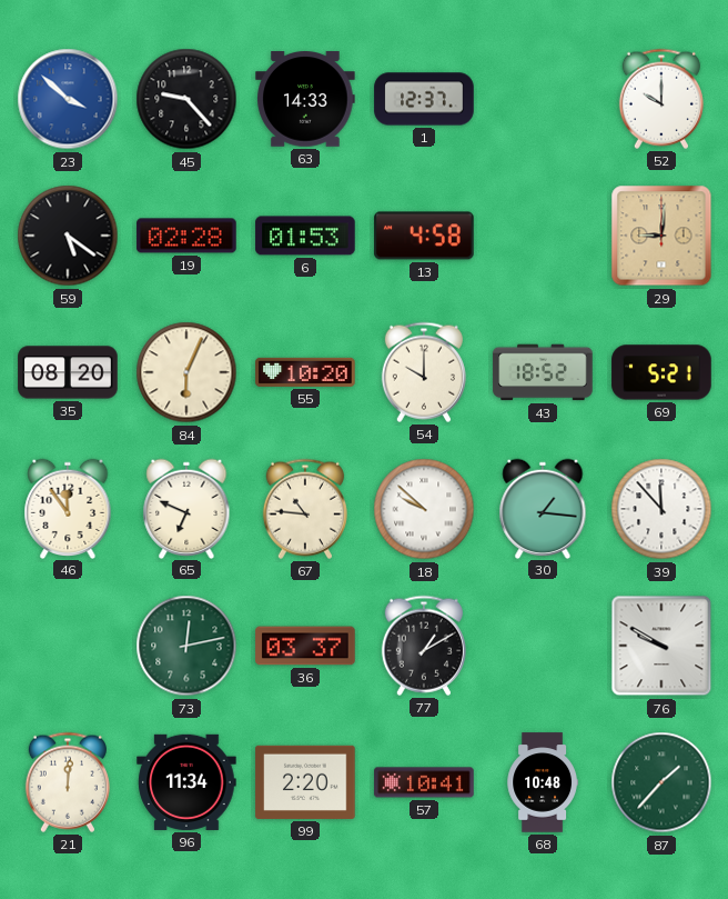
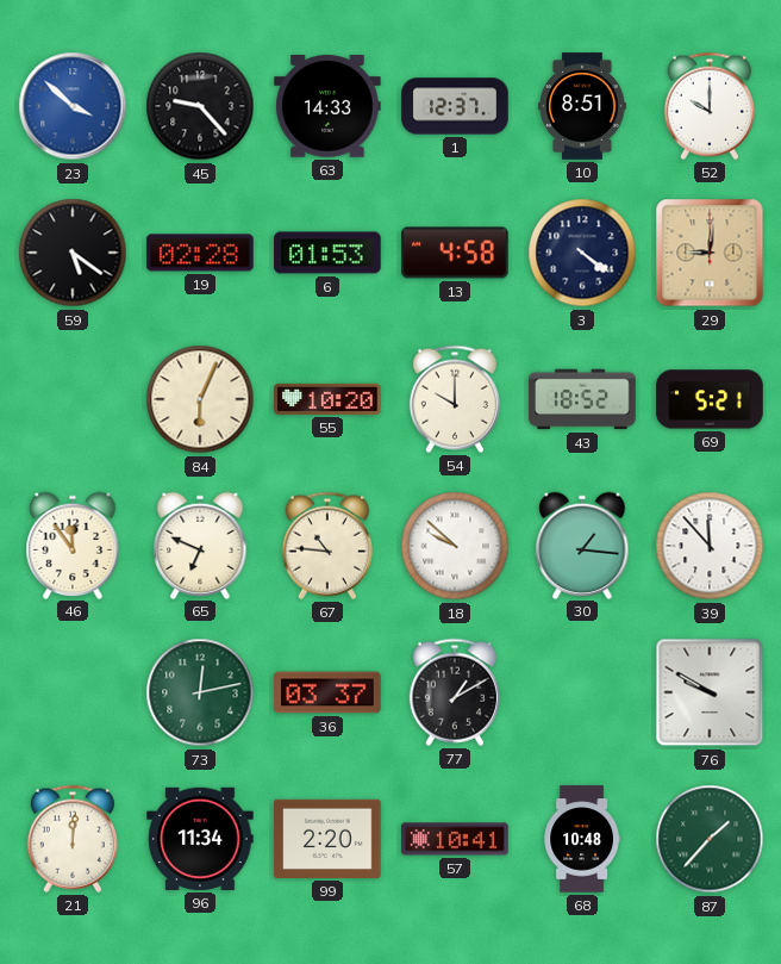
10: none -> 8:51
3: none -> 4:21
35: 08:20 -> none
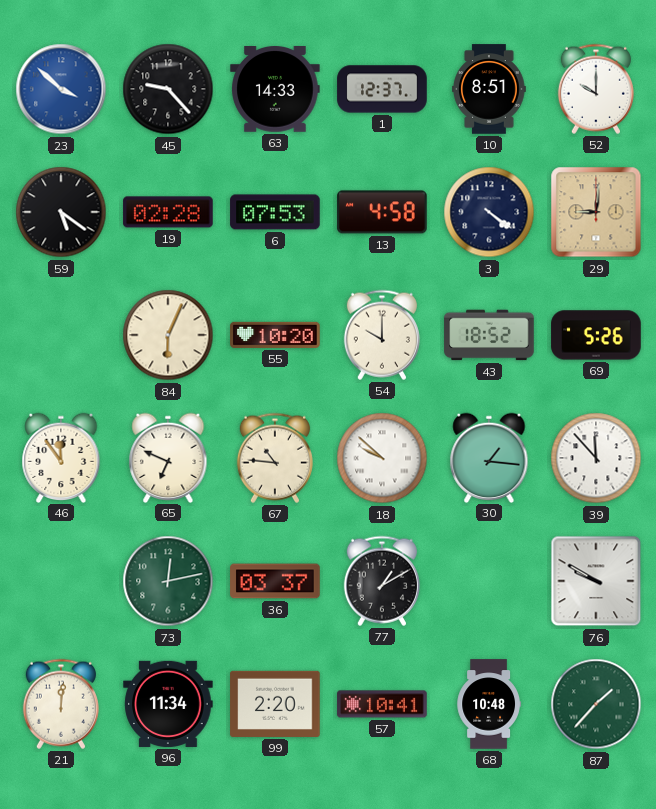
6: 01:53 -> 07:53
69: 5:21 -> 5:26
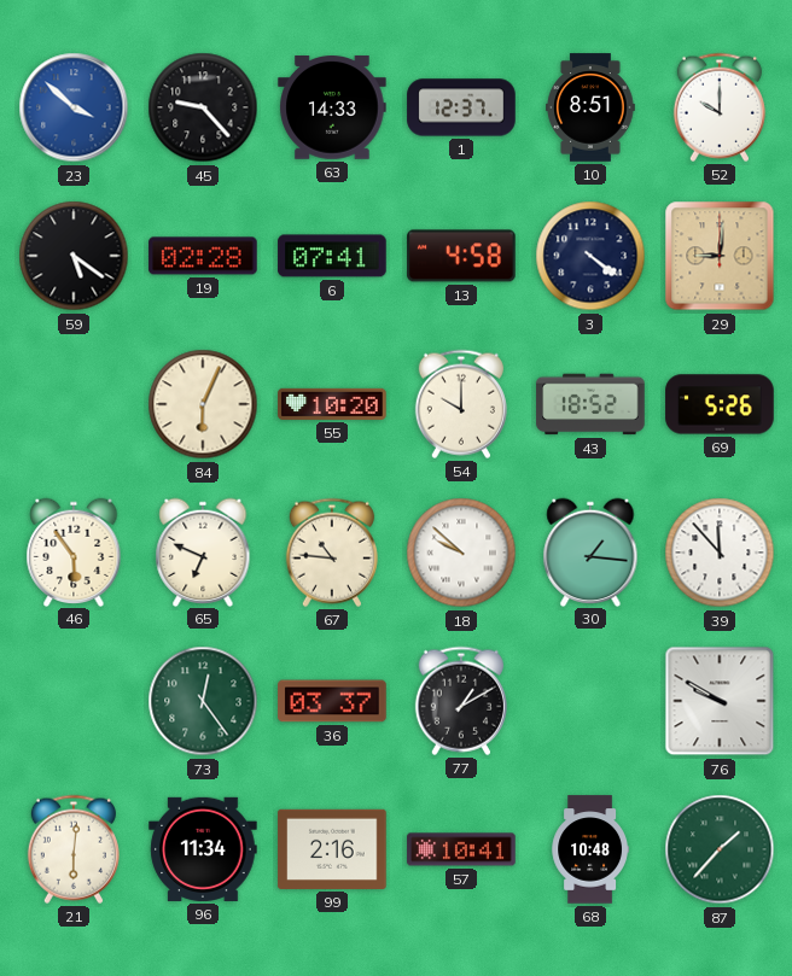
6: 07:53 -> 07:41
46: 11:54 -> 5:54
73: 12:13 -> 12:24
21: 12:01 -> 6:01
99: 2:20 -> 2:16
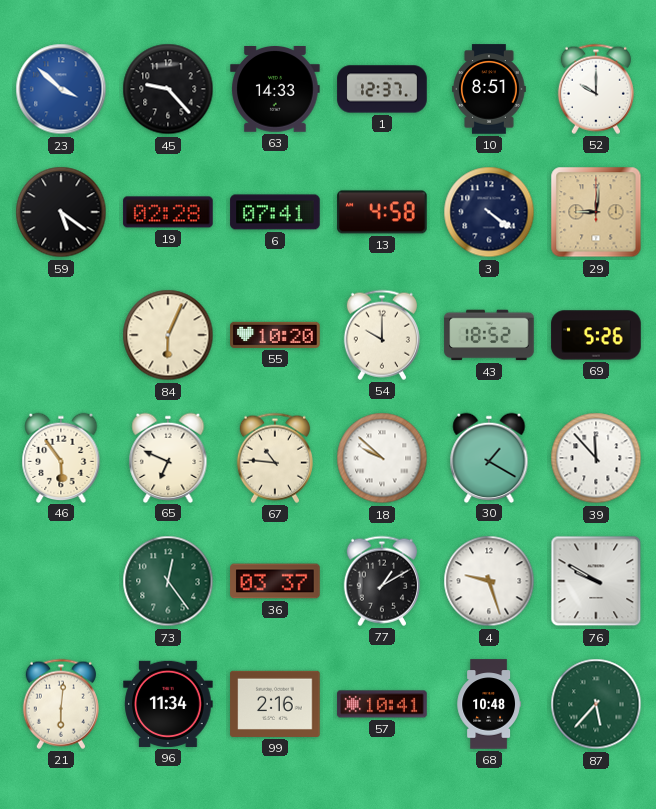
30: 1:16 -> 1:20
4: none -> 9:27
87: 1:37 -> 5:37
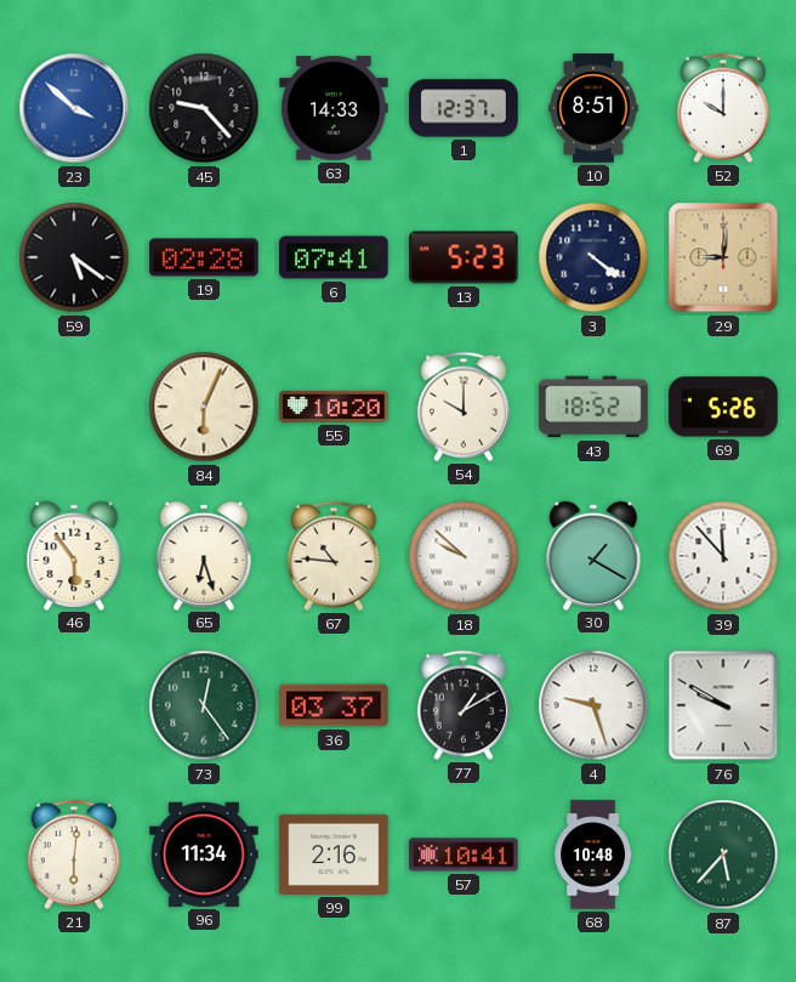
13: 4:58 -> 5:23
65: 6:49 -> 6:27
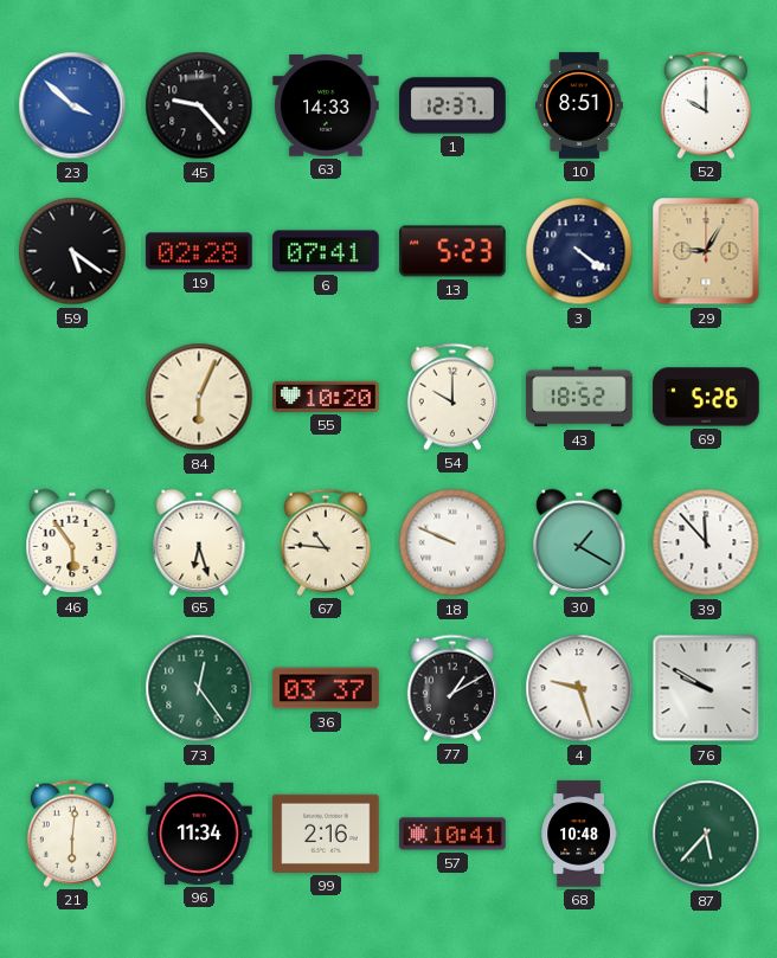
29: 9:01 -> 9:05
18: 9:52 -> 9:49
